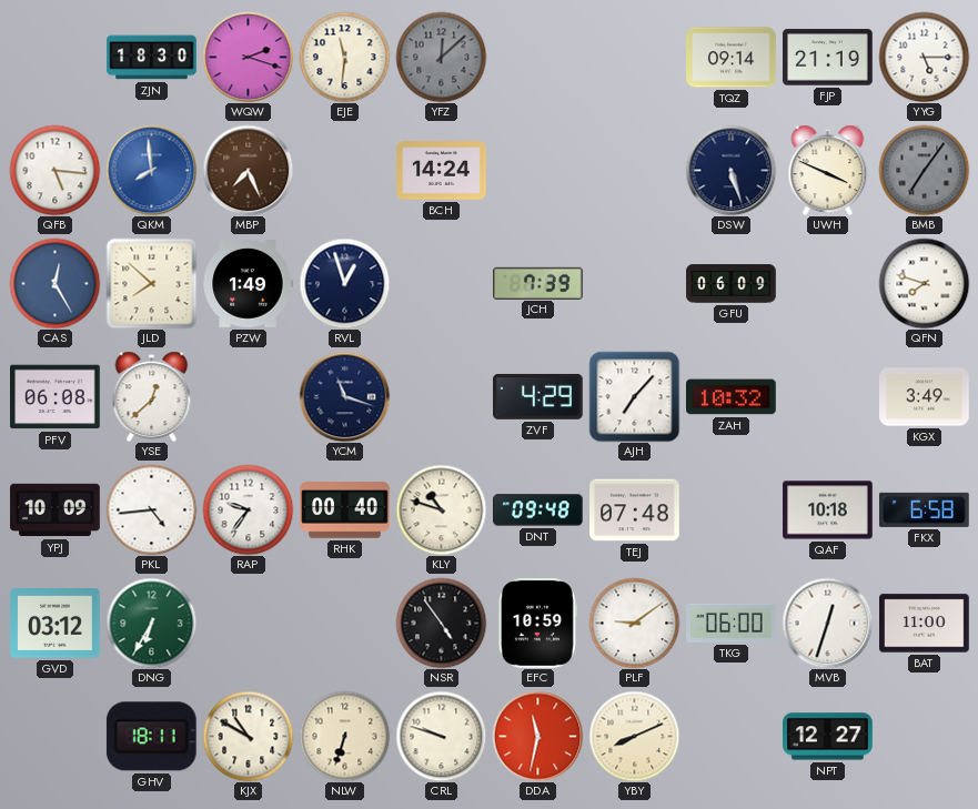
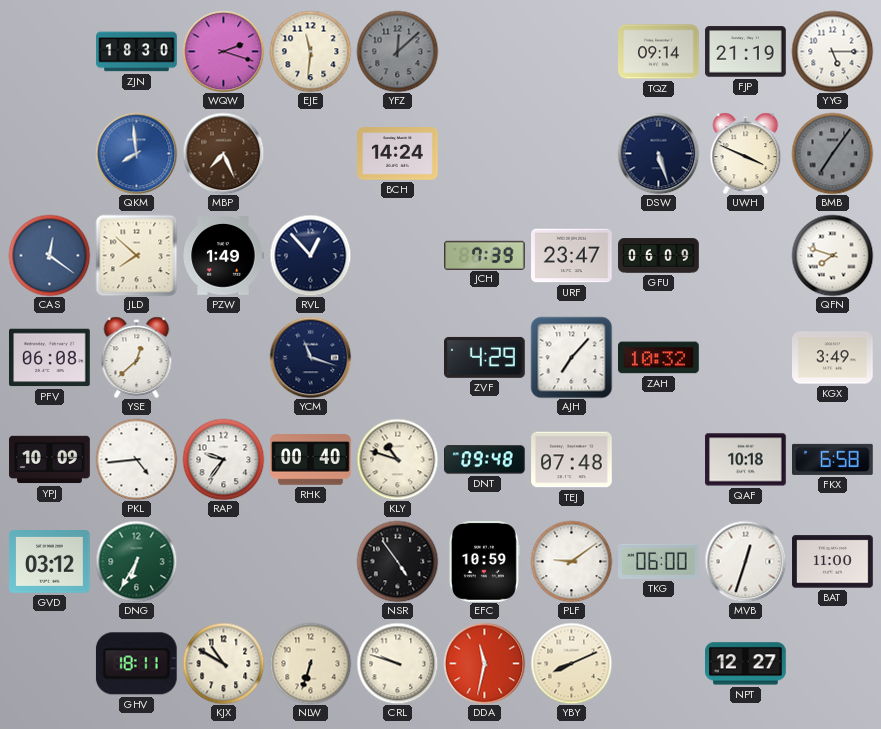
QFB: 5:16 -> none
CAS: 12:25 -> 12:21
RVL: 12:57 -> 12:53
URF: none -> 23:47
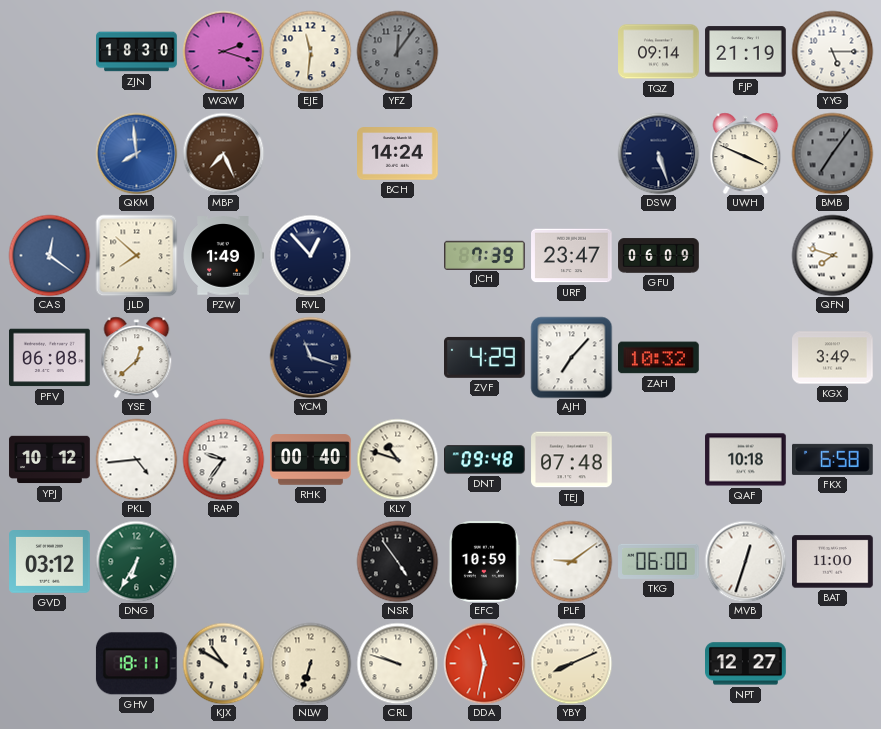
YFZ: 12:08 -> 12:06
YPJ: 10:09 -> 10:12
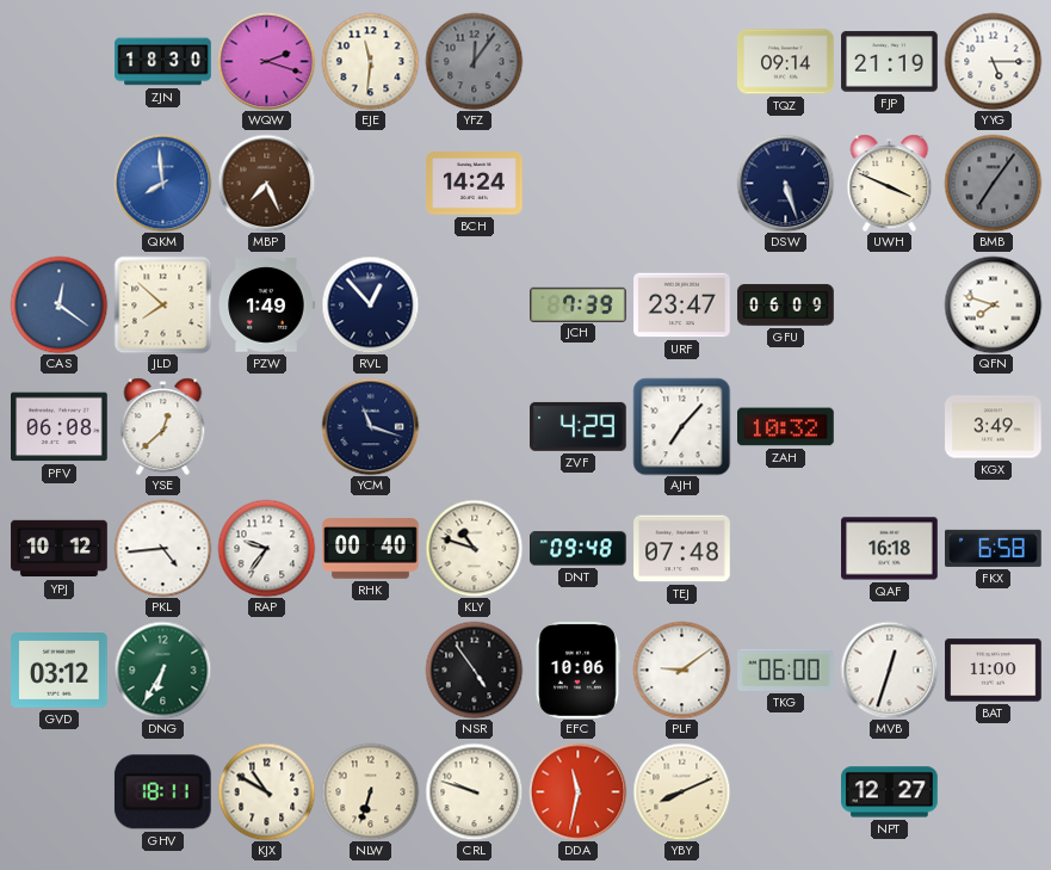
QAF: 10:18 -> 16:18
EFC: 10:59 -> 10:06
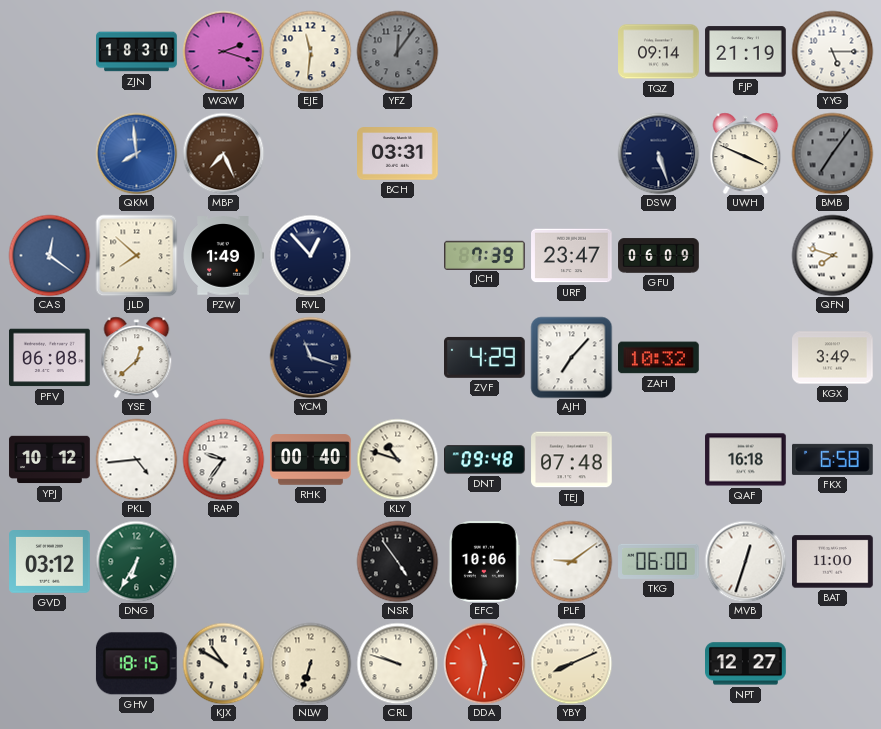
BCH: 14:24 -> 03:31
GHV: 18:11 -> 18:15
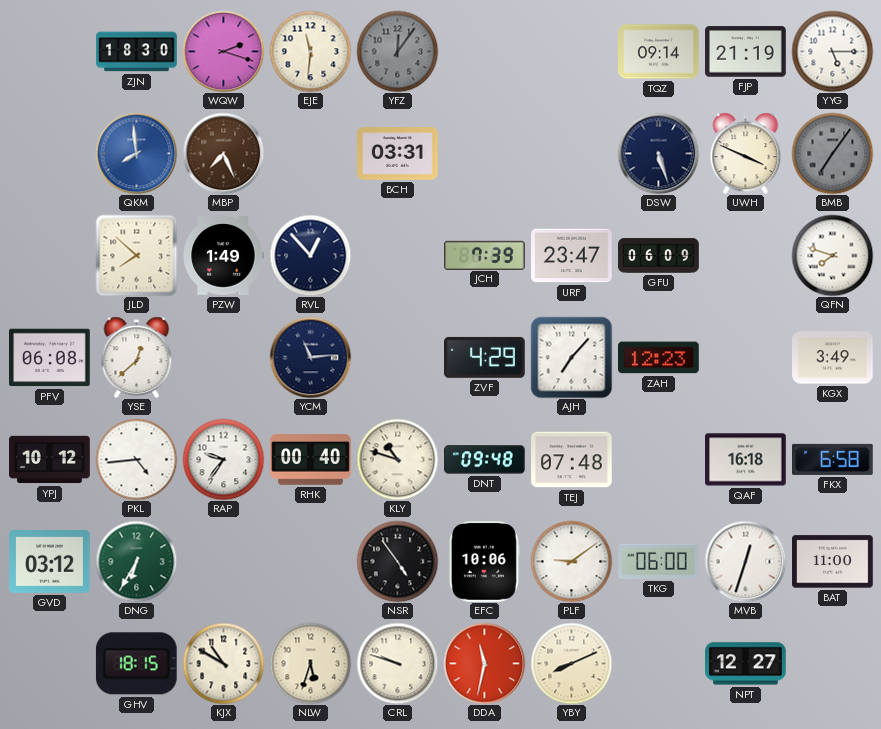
CAS: 12:21 -> none
YCM: 11:18 -> 11:14
ZAH: 10:32 -> 12:23
NLW: 6:33 -> 5:33
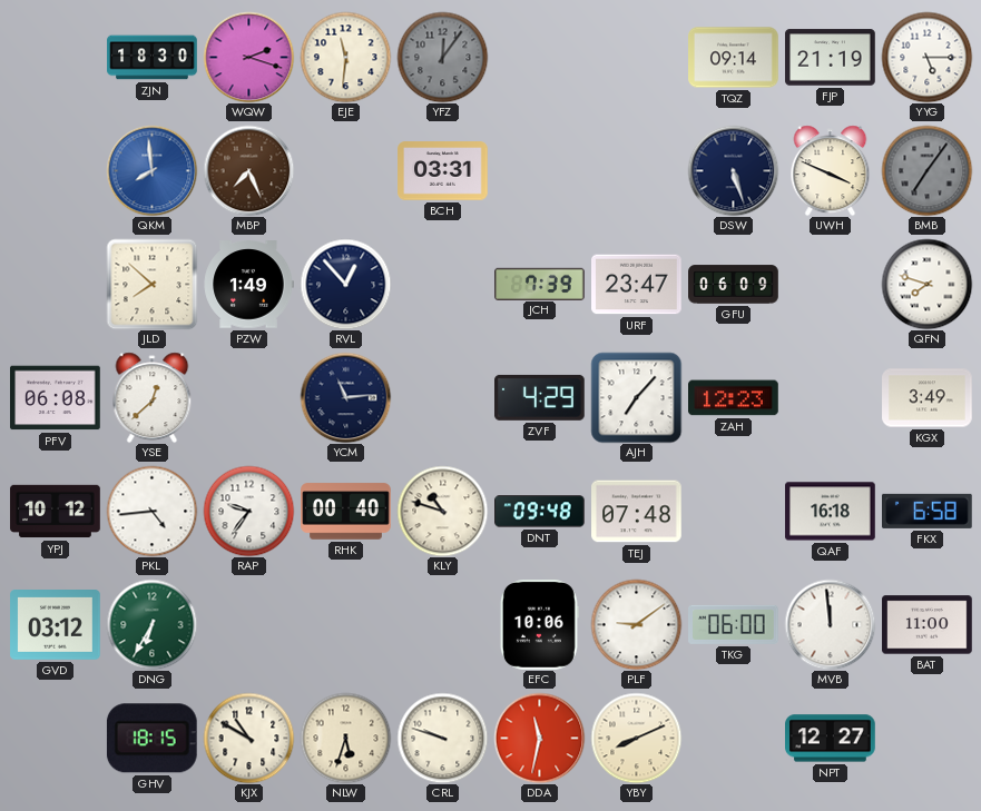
NSR: 4:54 -> none
MVB: 12:33 -> 11:59
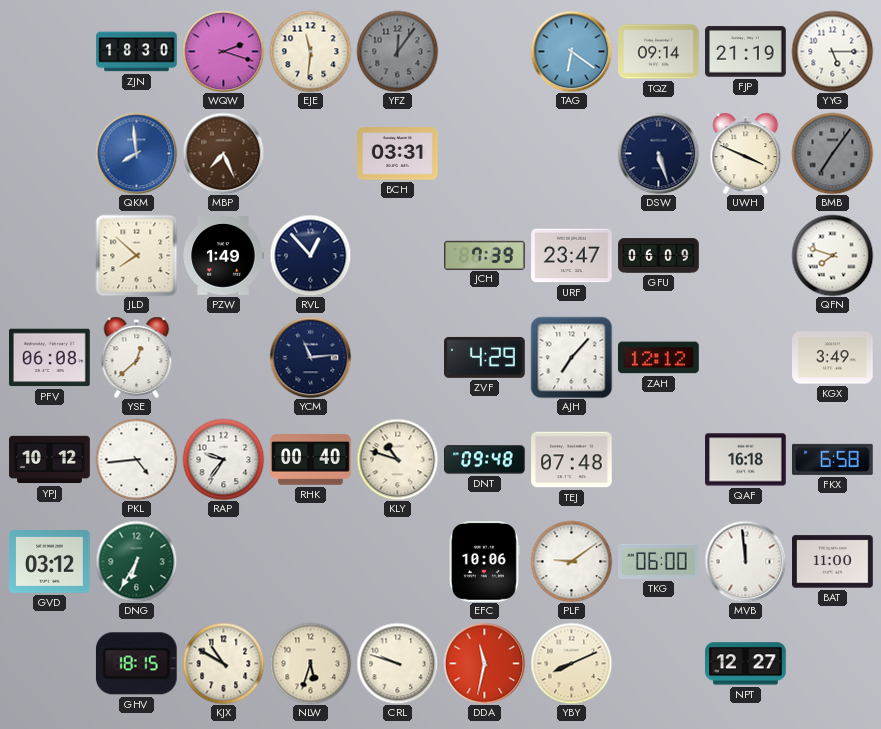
TAG: none -> 6:21
ZAH: 12:23 -> 12:12
